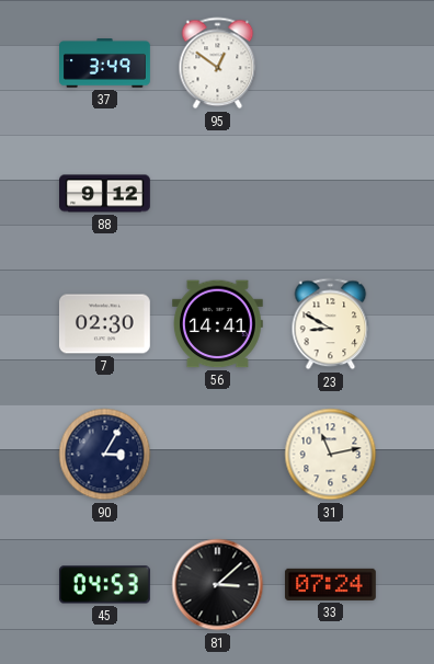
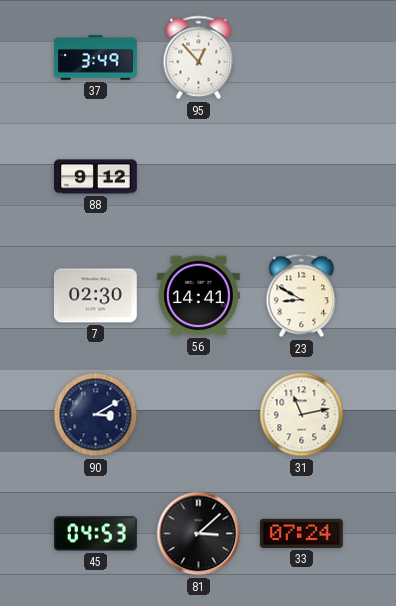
95: 12:51 -> 12:53
90: 3:05 -> 3:10
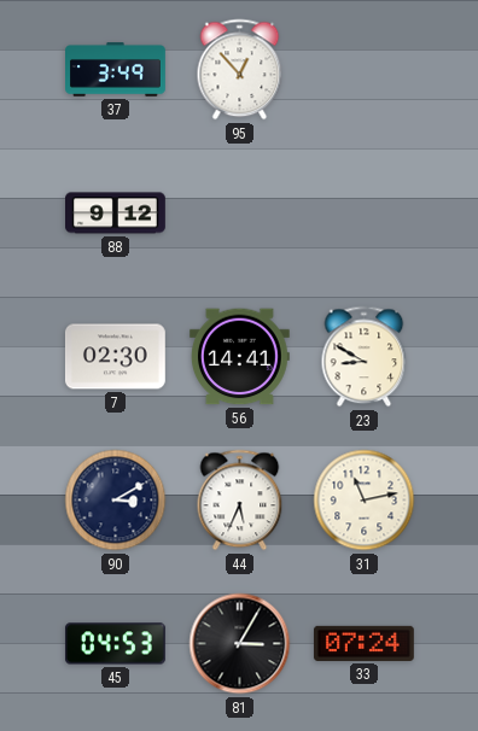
44: none -> 5:34
81: 3:08 -> 3:05
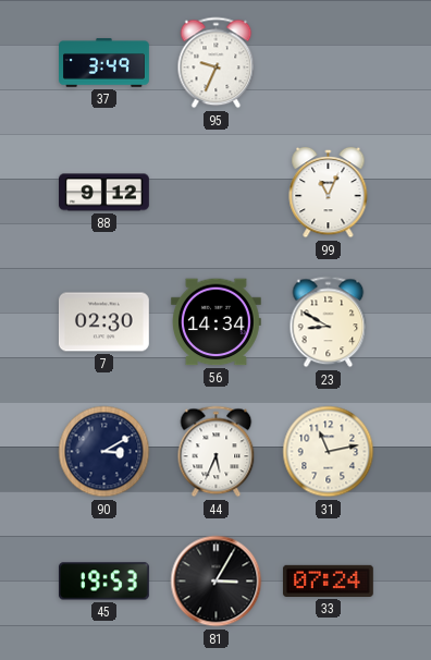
95: 12:53 -> 9:34
99: none -> 11:04
56: 14:41 -> 14:34
45: 04:53 -> 19:53
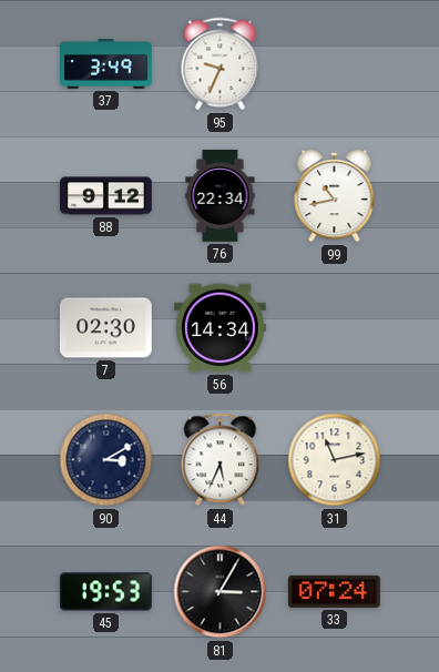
76: none -> 22:34
99: 11:04 -> 10:43
23: 8:50 -> none
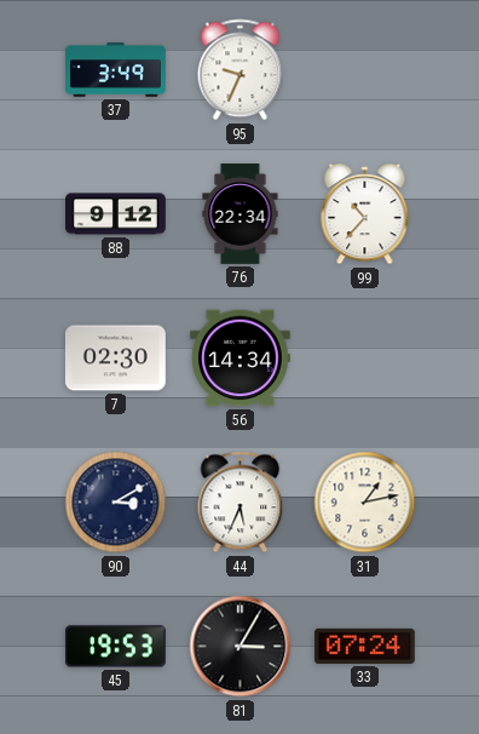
99: 10:43 -> 10:37
31: 11:13 -> 1:13
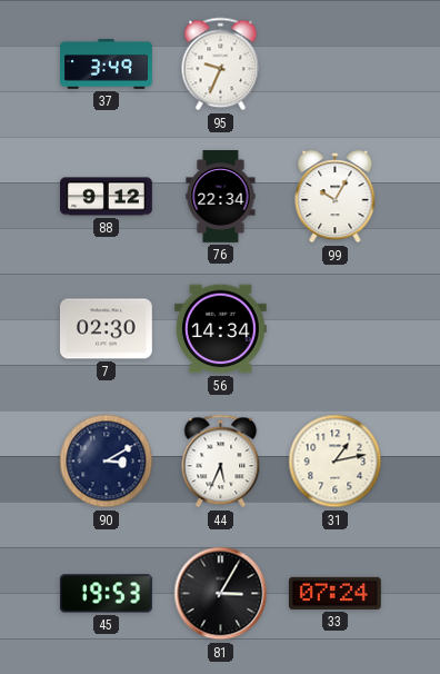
99: 10:37 -> 10:05
